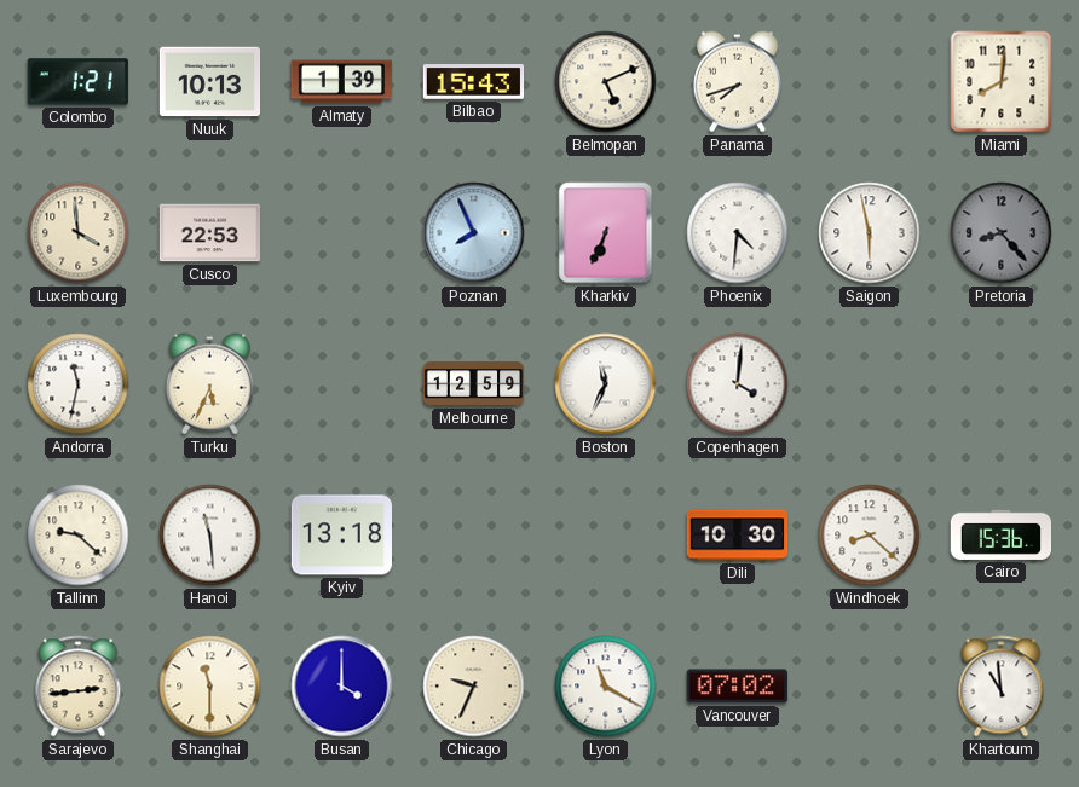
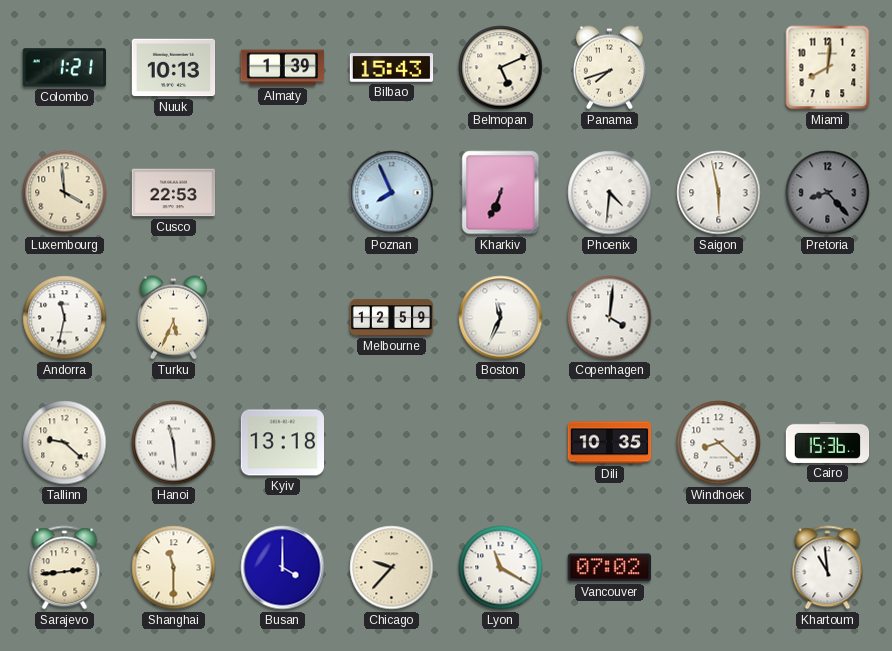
Dili: 10:30 -> 10:35
Chicago: 9:34 -> 9:37
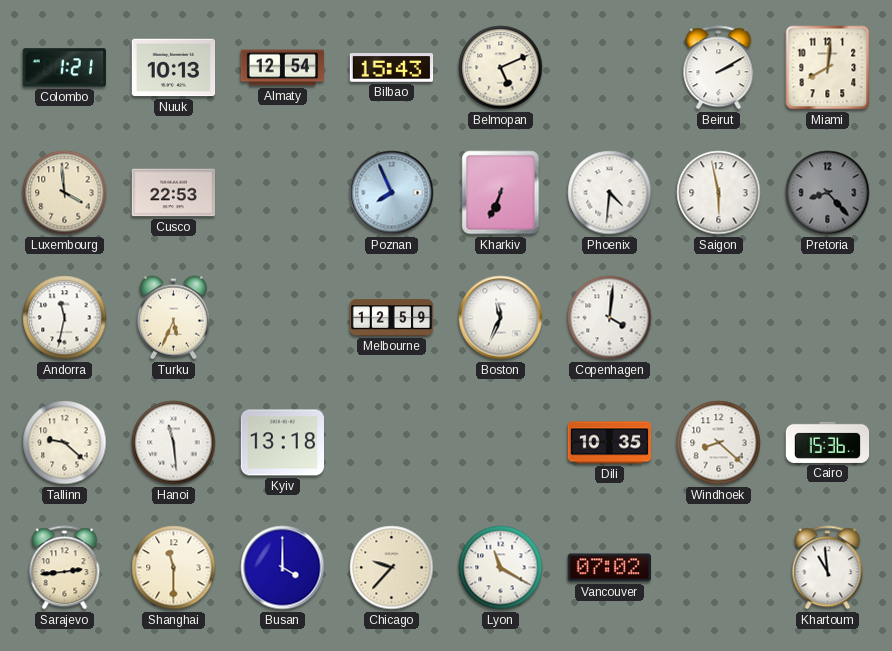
Almaty: 1:39 -> 12:54
Panama: 7:42 -> none
Beirut: none -> 2:10
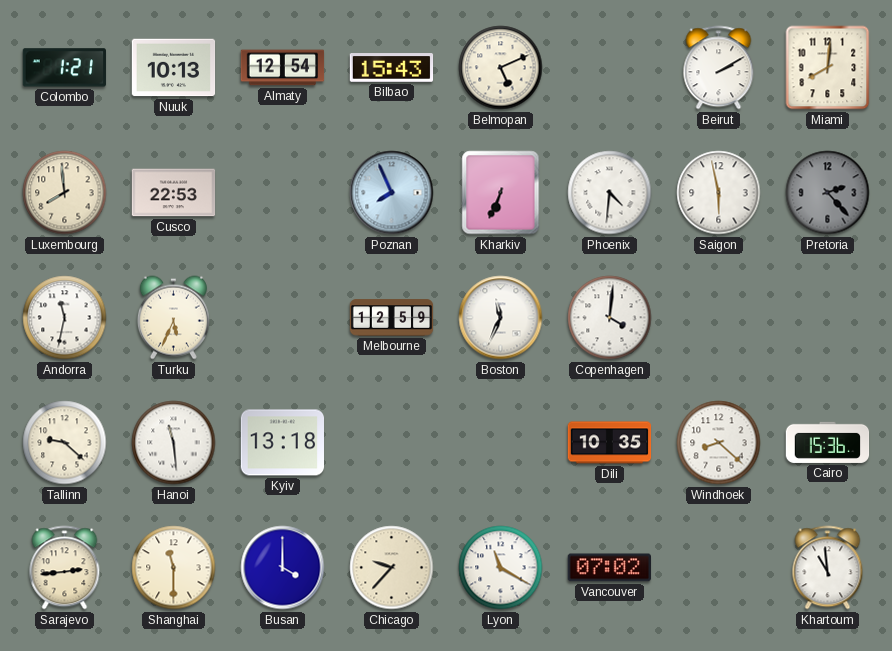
Luxembourg: 3:59 -> 7:59
Pretoria: 8:23 -> 2:23
